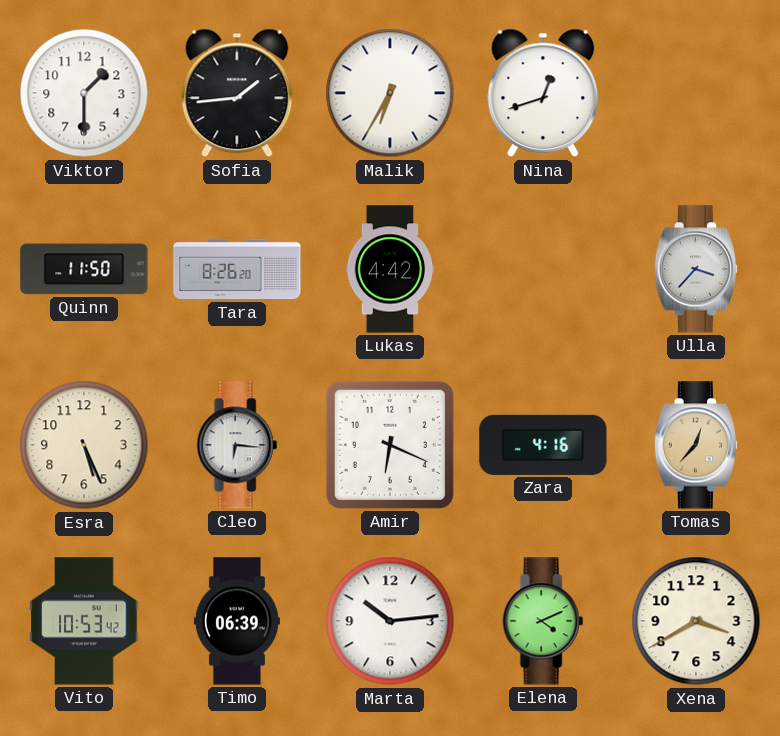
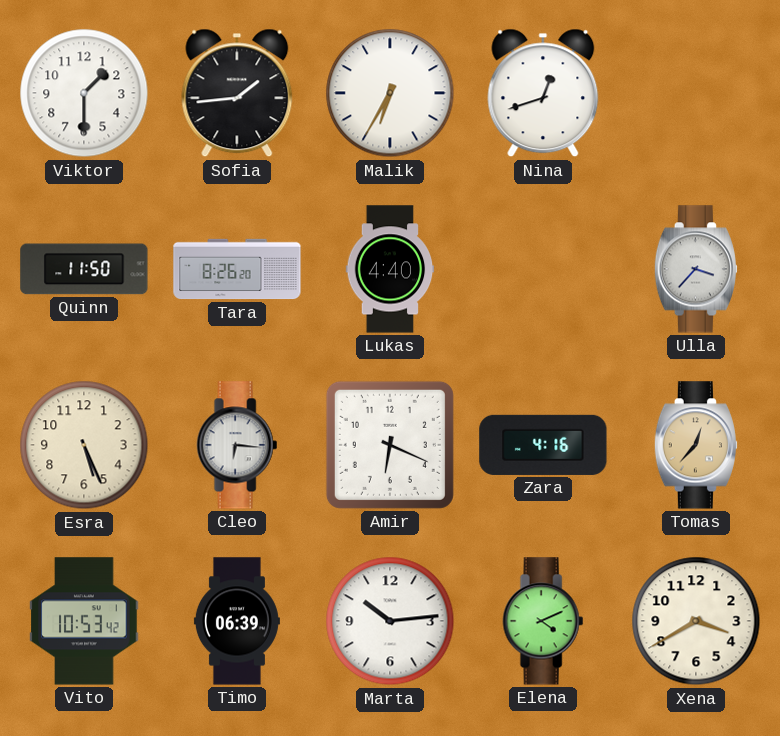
Lukas: 4:42 -> 4:40
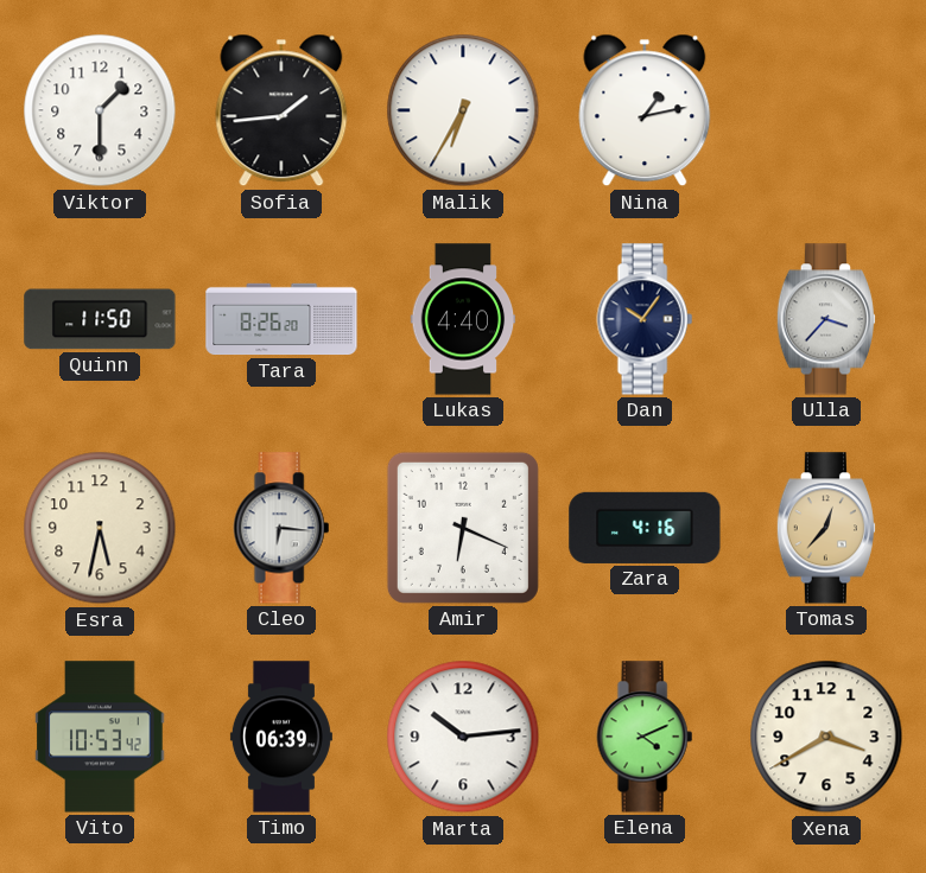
Nina: 12:42 -> 1:13
Dan: none -> 10:06
Esra: 5:26 -> 5:32
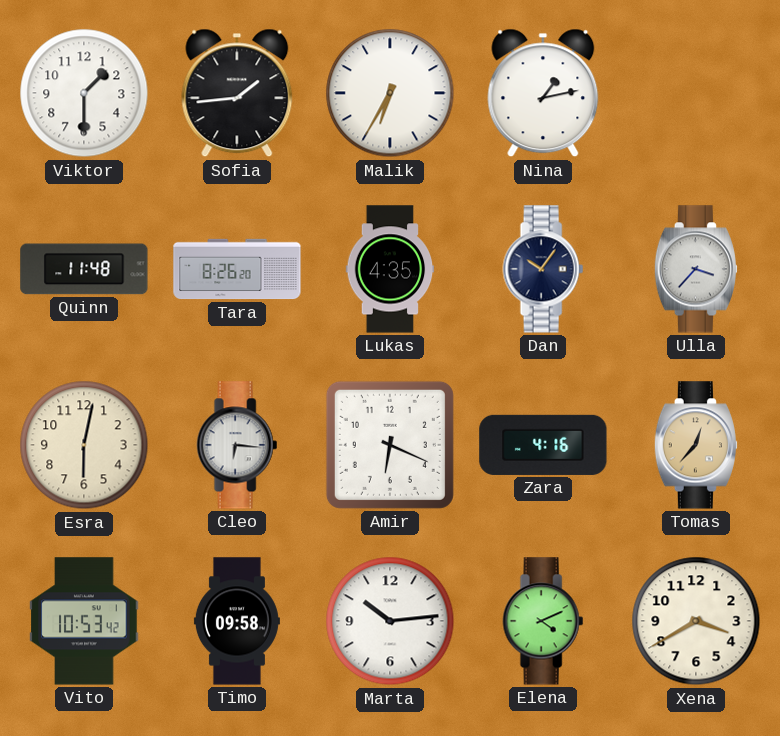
Quinn: 11:50 -> 11:48
Lukas: 4:40 -> 4:35
Esra: 5:32 -> 6:02
Timo: 06:39 -> 09:58
